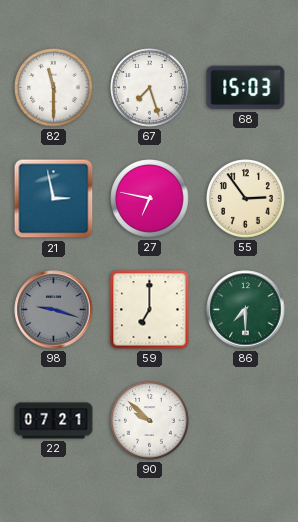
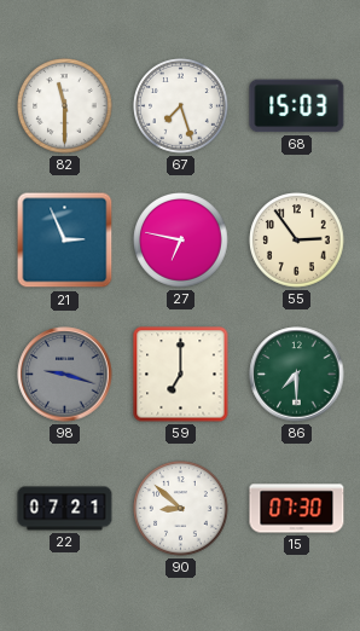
21: 2:58 -> 2:56
90: 9:52 -> 8:52
15: none -> 07:30
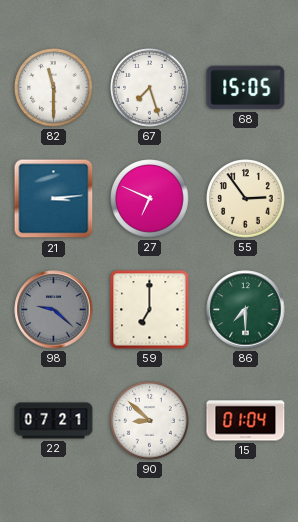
68: 15:03 -> 15:05
21: 2:56 -> 3:14
27: 6:47 -> 6:49
98: 9:18 -> 9:22
15: 07:30 -> 01:04
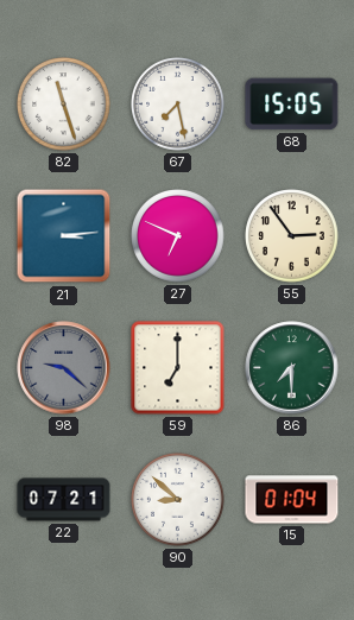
82: 11:30 -> 11:27
67: 7:27 -> 7:28
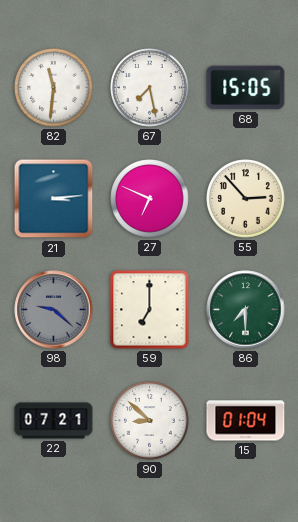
82: 11:27 -> 11:31
55: 2:54 -> 2:53
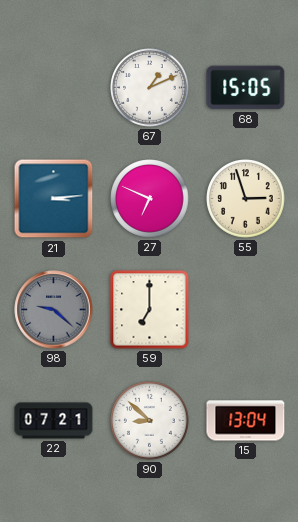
82: 11:31 -> none
67: 7:28 -> 1:11
55: 2:53 -> 2:57
86: 7:30 -> none
15: 01:04 -> 13:04
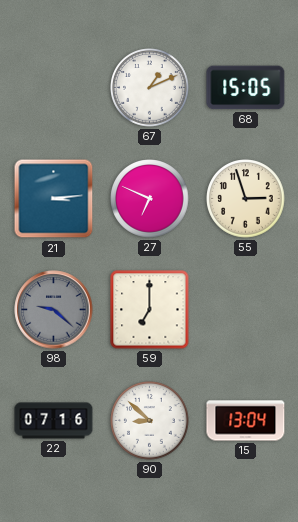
22: 07:21 -> 07:16
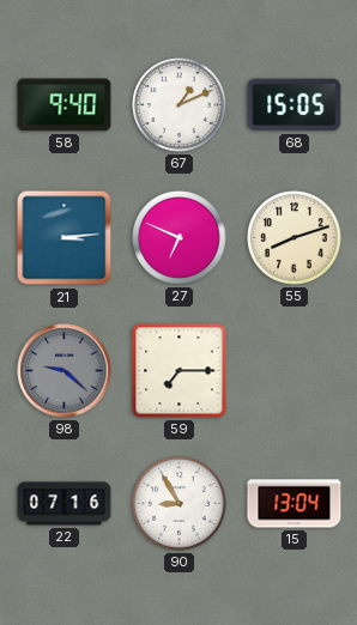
58: none -> 9:40
55: 2:57 -> 8:12
59: 7:00 -> 7:15
90: 8:52 -> 8:55
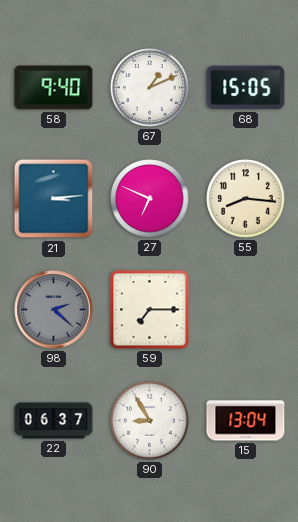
55: 8:12 -> 8:16
98: 9:22 -> 2:22
22: 07:16 -> 06:37
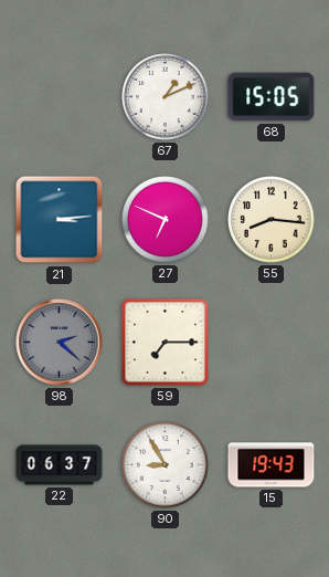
58: 9:40 -> none
15: 13:04 -> 19:43
